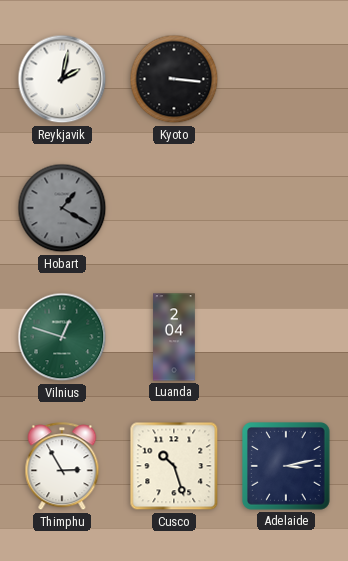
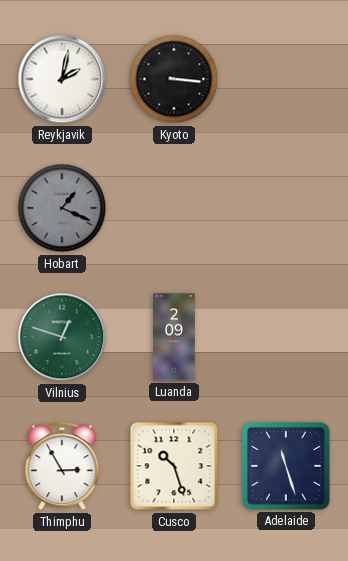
Hobart: 1:20 -> 1:19
Luanda: 2:04 -> 2:09
Adelaide: 3:13 -> 11:27
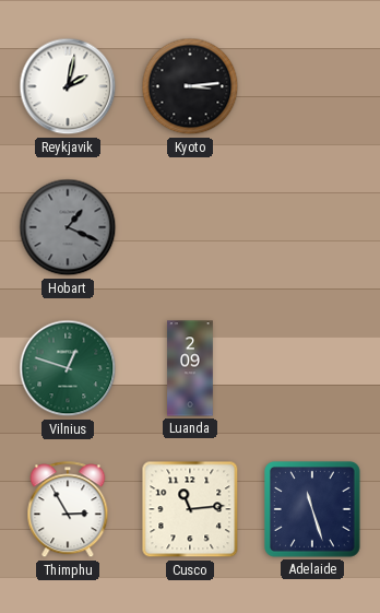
Kyoto: 3:16 -> 3:14
Cusco: 10:27 -> 11:14
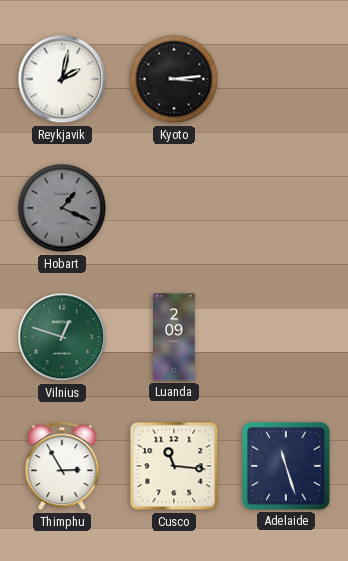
Cusco: 11:14 -> 11:16
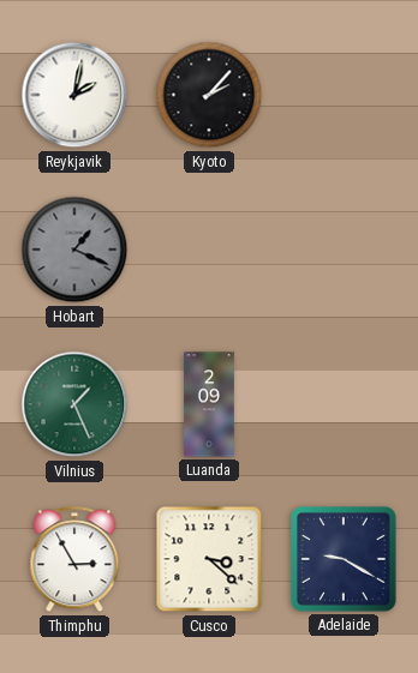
Kyoto: 3:14 -> 2:07
Vilnius: 12:48 -> 1:26
Cusco: 11:16 -> 3:22
Adelaide: 11:27 -> 9:20
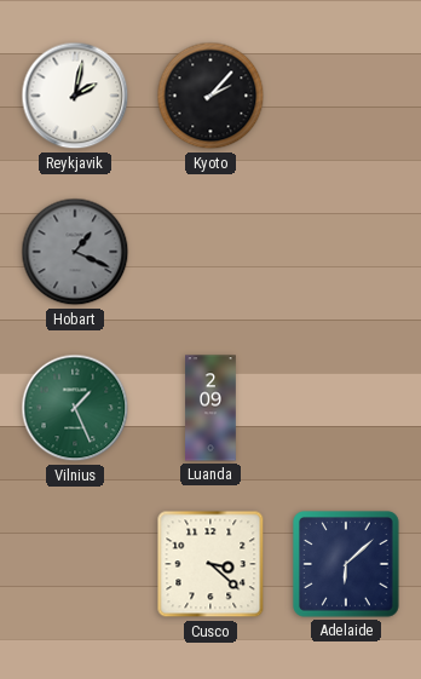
Thimphu: 2:55 -> none
Adelaide: 9:20 -> 6:08
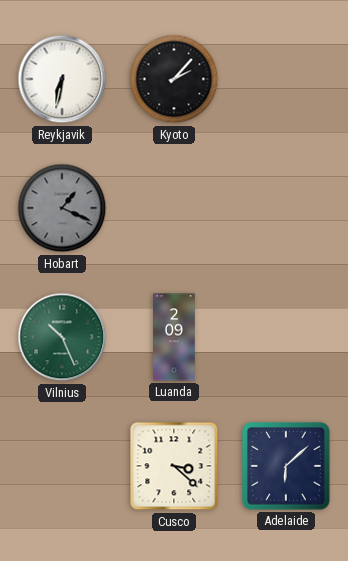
Reykjavik: 2:02 -> 6:32
Vilnius: 1:26 -> 10:26
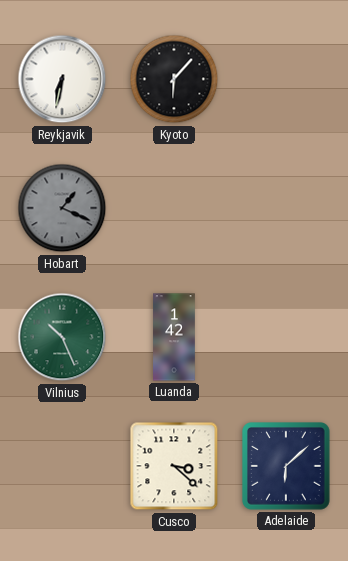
Kyoto: 2:07 -> 6:07
Luanda: 2:09 -> 1:42
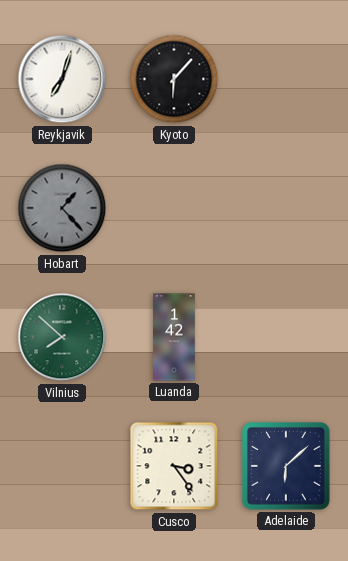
Reykjavik: 6:32 -> 7:03
Hobart: 1:19 -> 1:23
Vilnius: 10:26 -> 7:52
Cusco: 3:22 -> 3:24
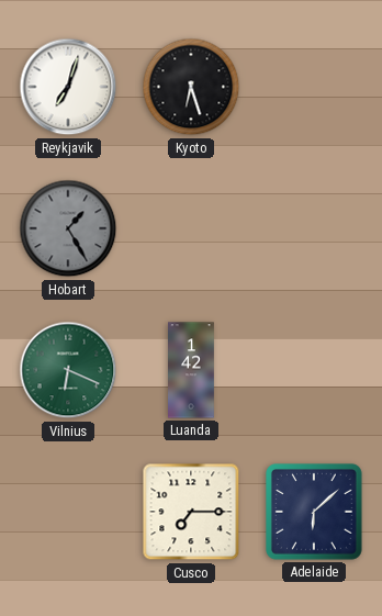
Kyoto: 6:07 -> 6:27
Hobart: 1:23 -> 1:25
Vilnius: 7:52 -> 6:19
Cusco: 3:24 -> 7:15
